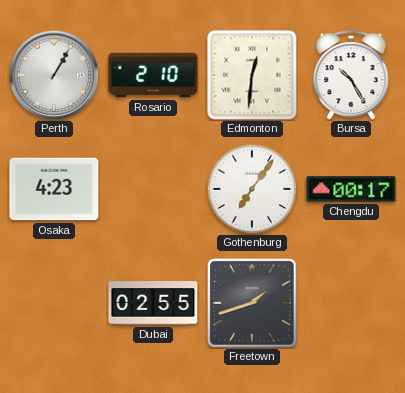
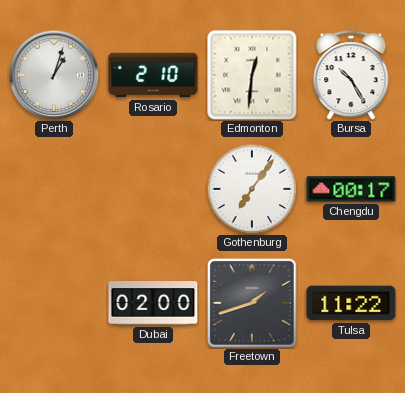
Perth: 1:05 -> 1:03
Osaka: 4:23 -> none
Dubai: 02:55 -> 02:00
Tulsa: none -> 11:22
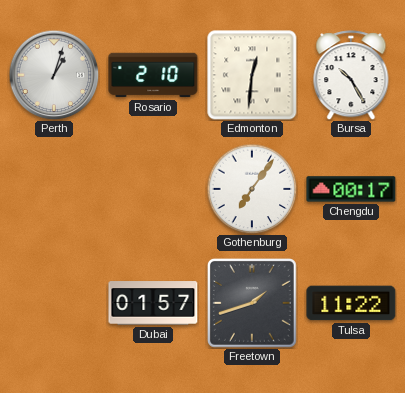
Dubai: 02:00 -> 01:57
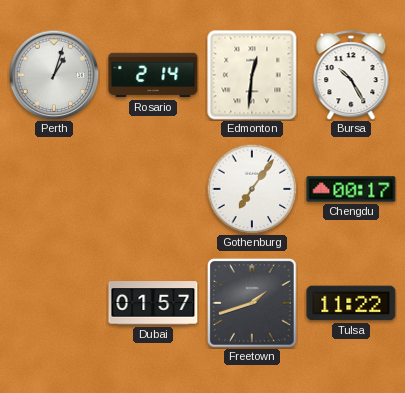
Rosario: 2:10 -> 2:14
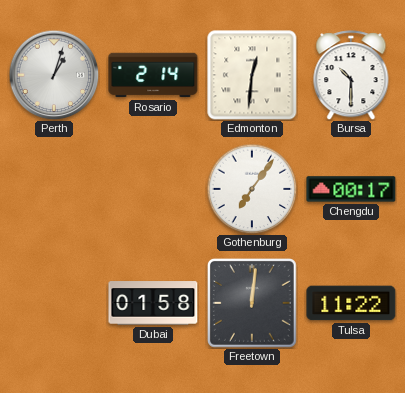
Bursa: 10:25 -> 10:30
Dubai: 01:57 -> 01:58
Freetown: 1:42 -> 12:01
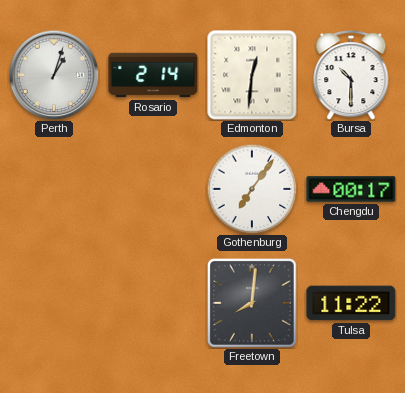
Dubai: 01:58 -> none
Freetown: 12:01 -> 8:01
